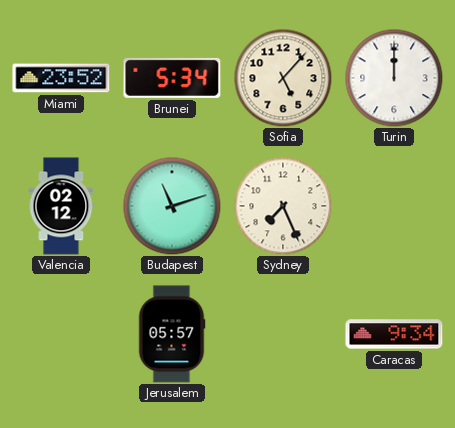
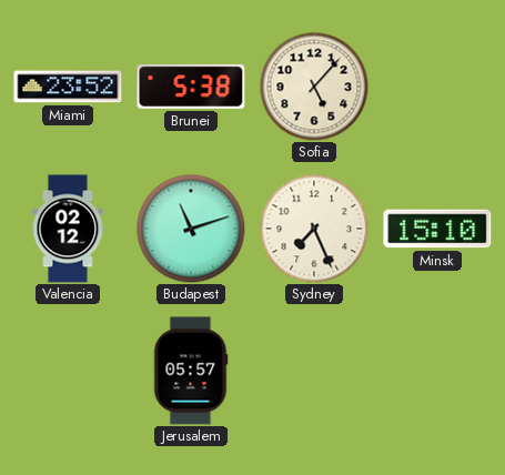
Brunei: 5:34 -> 5:38
Turin: 12:00 -> none
Minsk: none -> 15:10
Caracas: 9:34 -> none
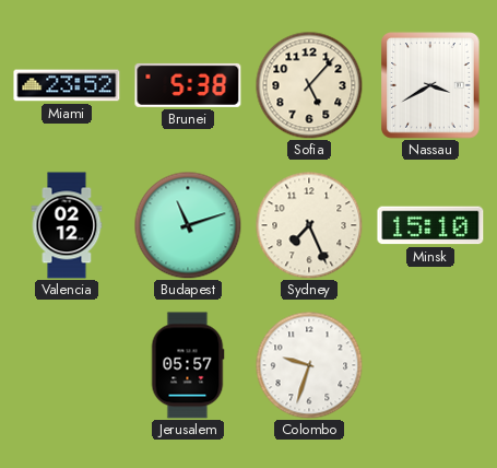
Nassau: none -> 3:40
Colombo: none -> 9:33
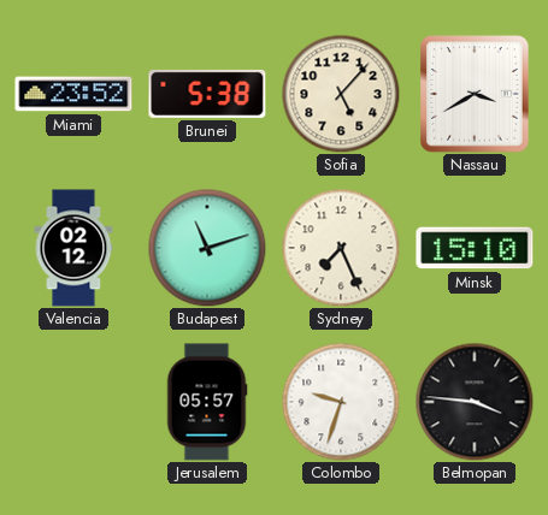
Belmopan: none -> 3:46
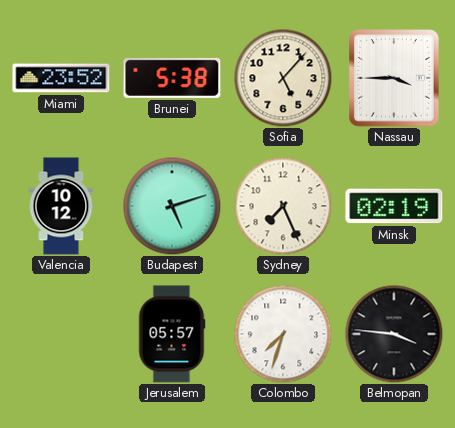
Nassau: 3:40 -> 3:45
Valencia: 02:12 -> 10:12
Budapest: 11:12 -> 5:12
Minsk: 15:10 -> 02:19
Colombo: 9:33 -> 7:33
